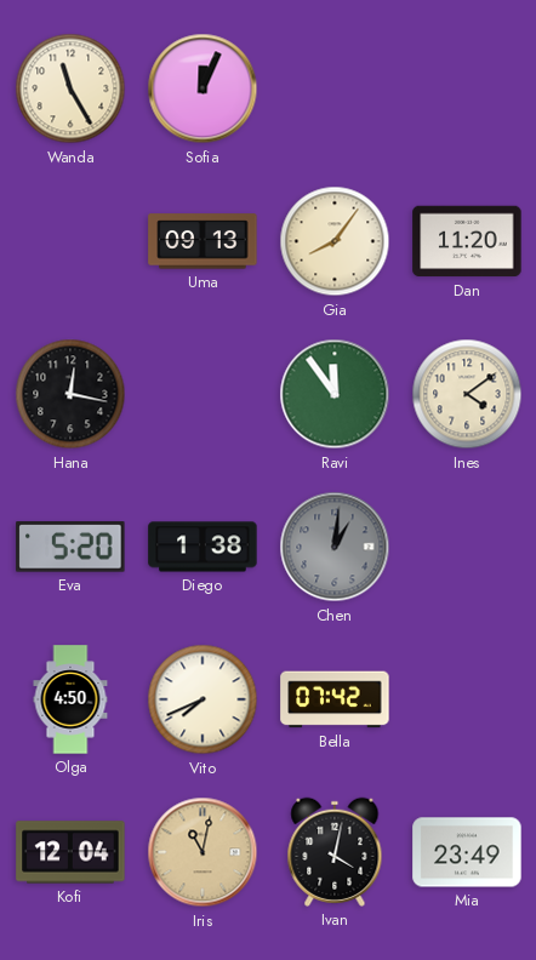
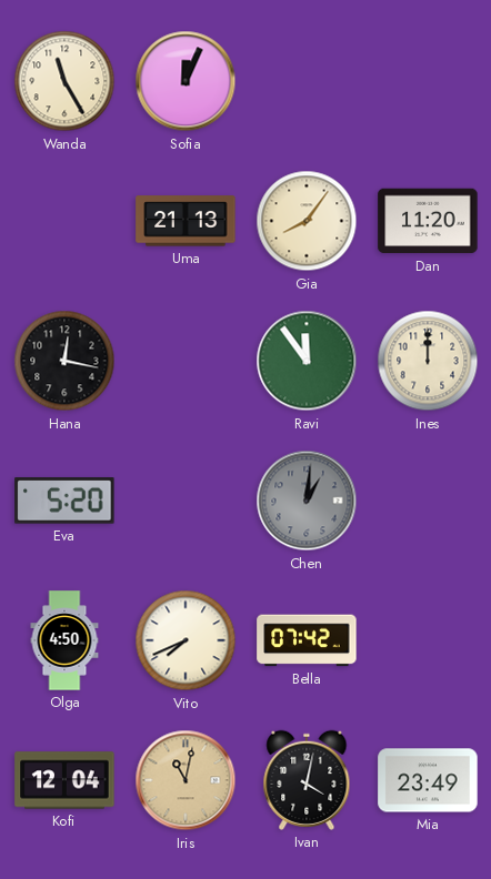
Uma: 09:13 -> 21:13
Ines: 4:09 -> 12:00
Diego: 1:38 -> none
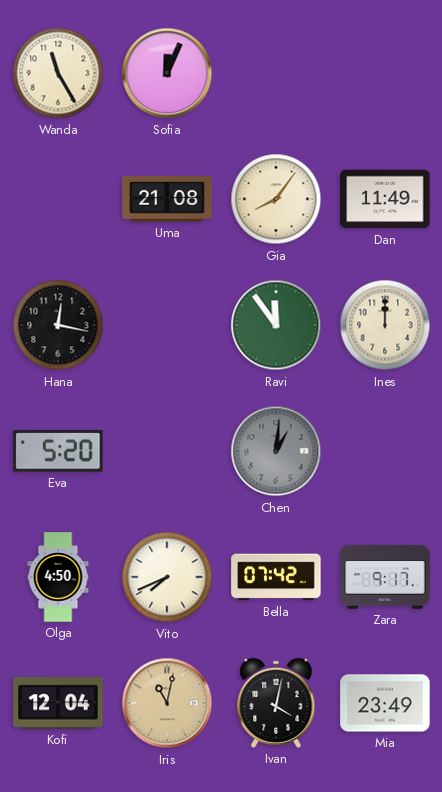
Uma: 21:13 -> 21:08
Dan: 11:20 -> 11:49
Zara: none -> 9:17
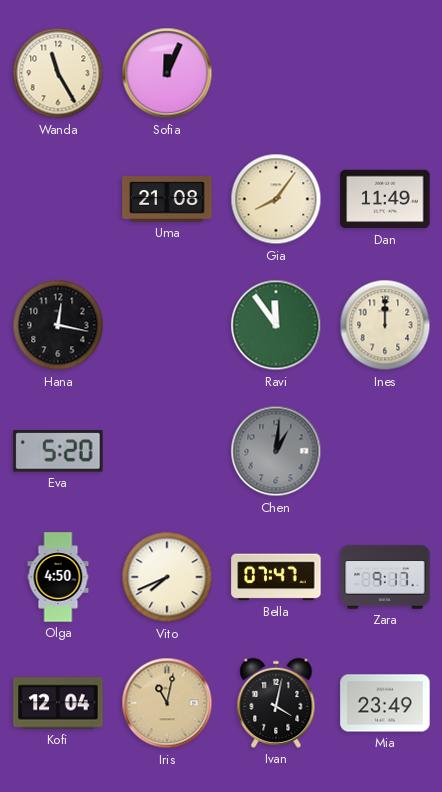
Bella: 07:42 -> 07:47
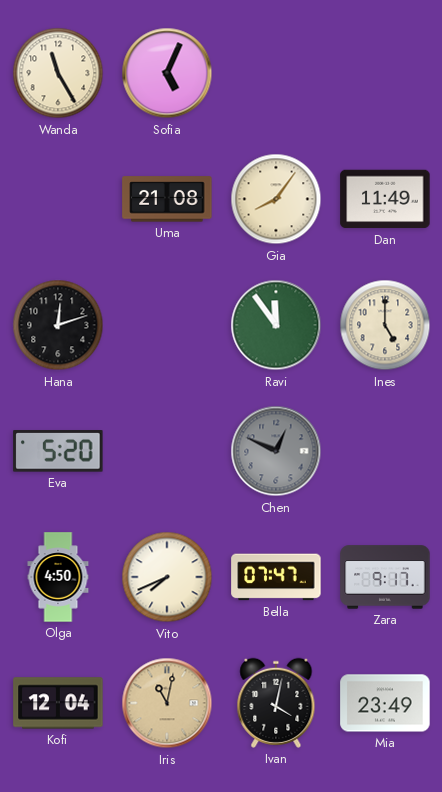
Sofia: 12:04 -> 5:04
Hana: 12:17 -> 12:12
Ines: 12:00 -> 5:00
Chen: 1:01 -> 12:49
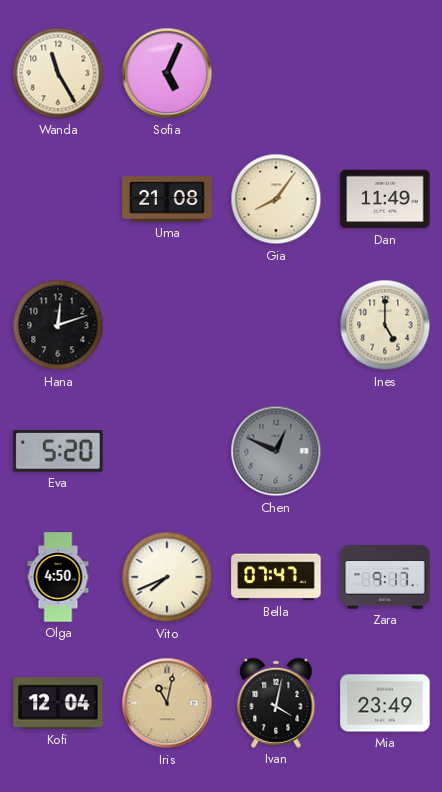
Ravi: 11:54 -> none
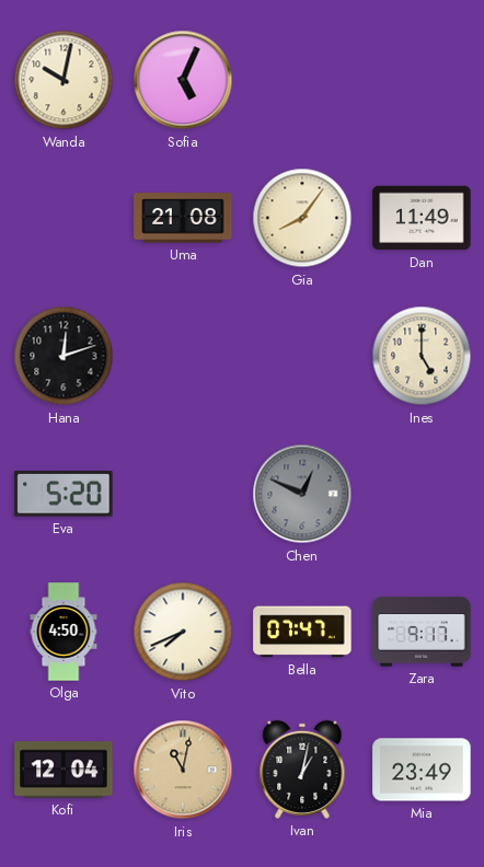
Wanda: 11:25 -> 10:02
Ivan: 4:02 -> 1:02
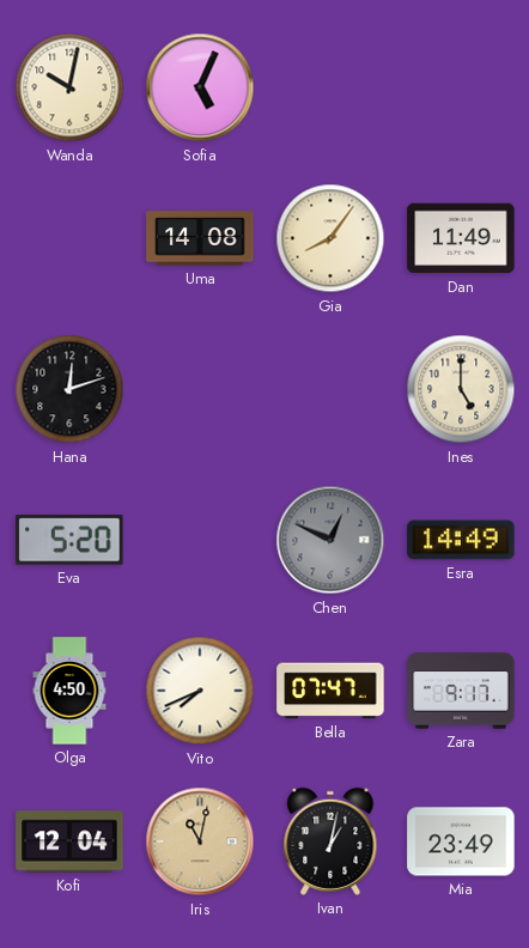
Uma: 21:08 -> 14:08
Esra: none -> 14:49
